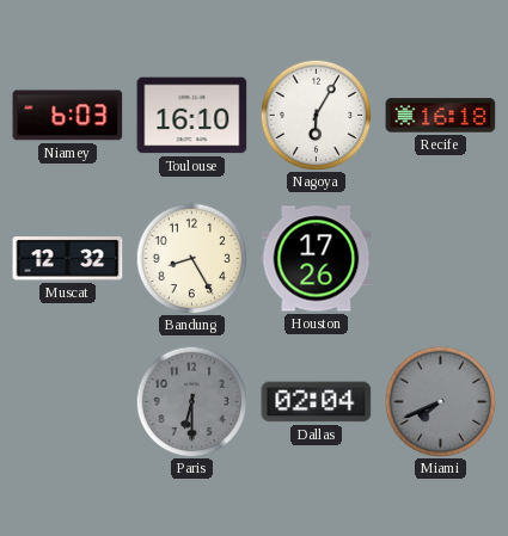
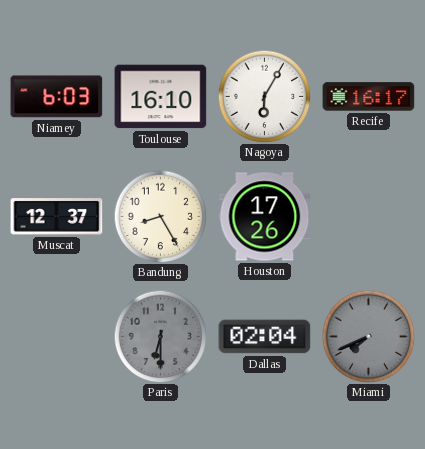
Recife: 16:18 -> 16:17
Muscat: 12:32 -> 12:37
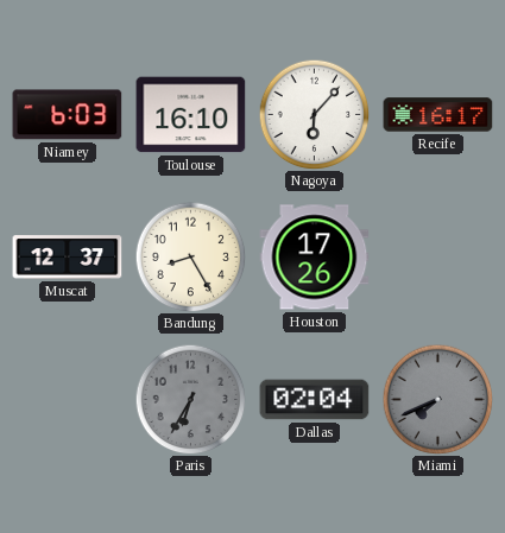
Nagoya: 6:05 -> 6:07
Paris: 6:30 -> 6:35
